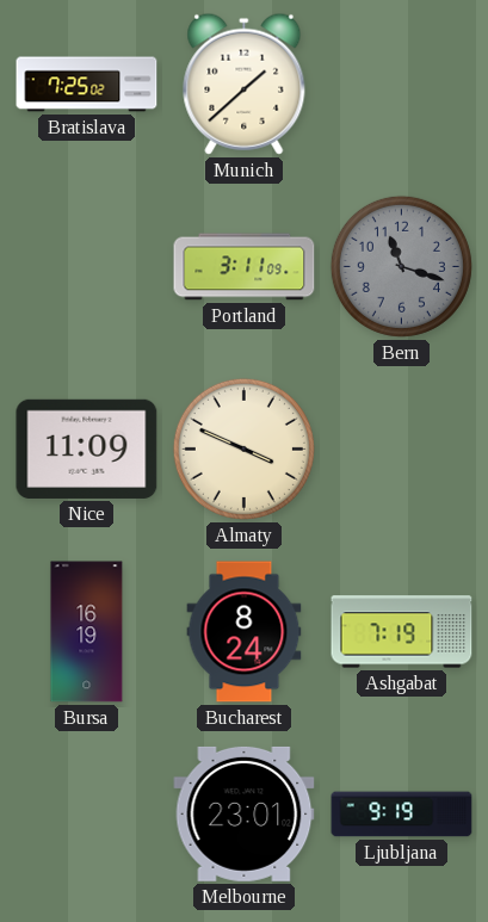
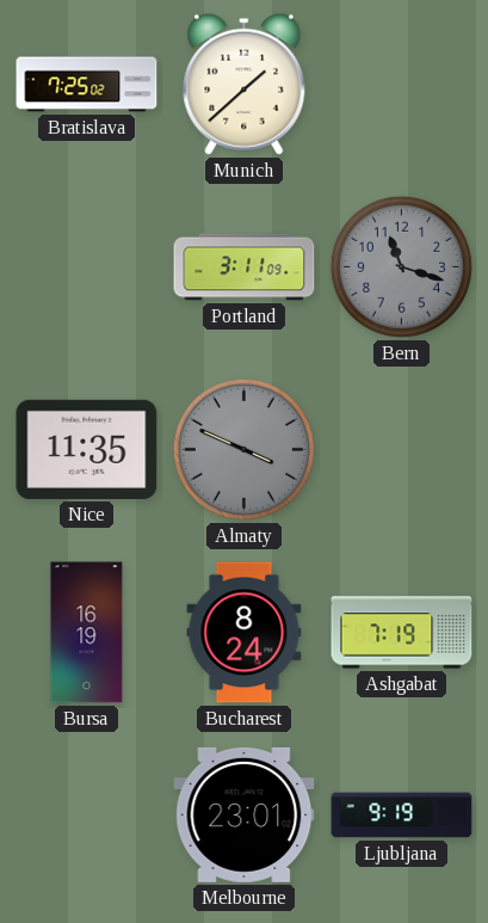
Nice: 11:09 -> 11:35
Almaty dial: cream -> grey
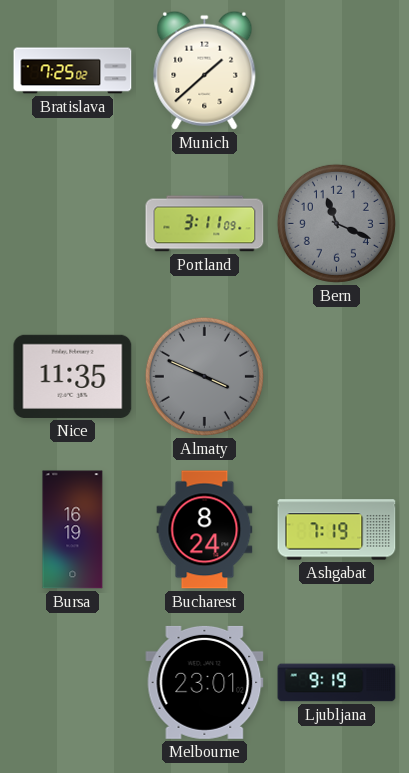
Bern: 11:18 -> 11:19
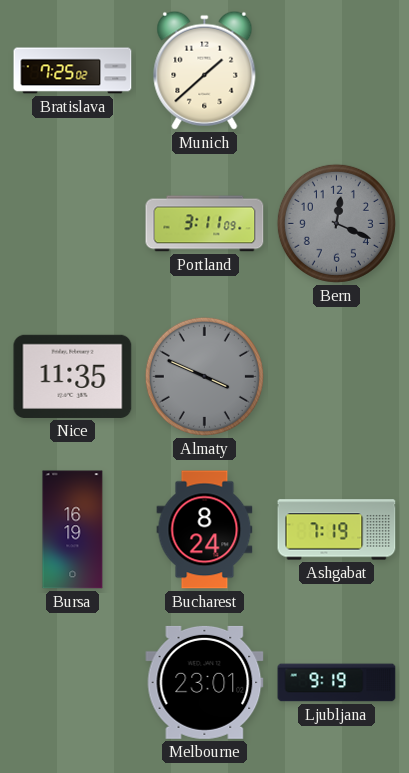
Bern: 11:19 -> 12:19
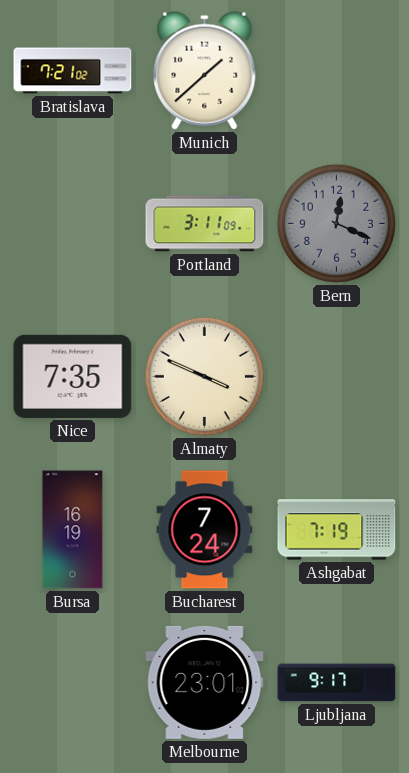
Bratislava: 7:25 -> 7:21
Nice: 11:35 -> 7:35
Almaty dial: grey -> cream
Bucharest: 8:24 -> 7:24
Ljubljana: 9:19 -> 9:17
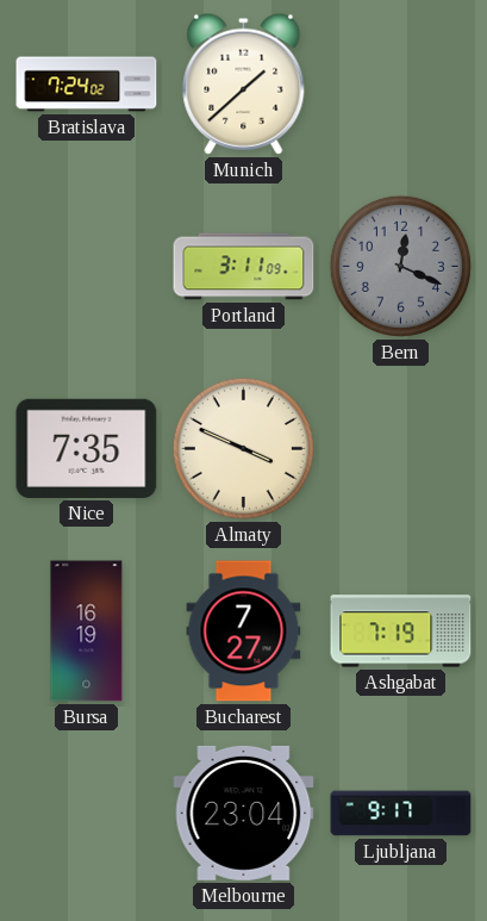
Bratislava: 7:21 -> 7:24
Bucharest: 7:24 -> 7:27
Melbourne: 23:01 -> 23:04
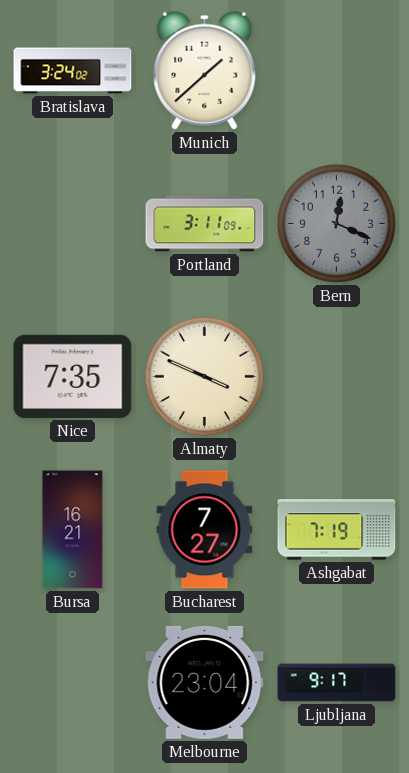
Bratislava: 7:24 -> 3:24
Bursa: 16:19 -> 16:21
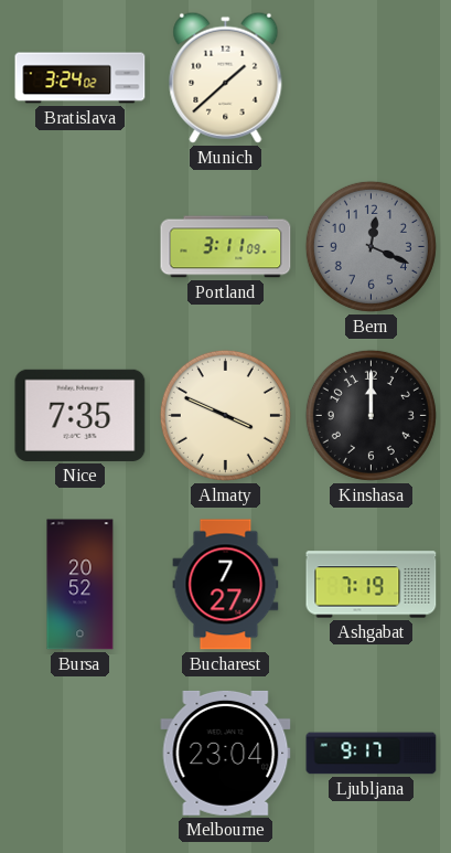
Kinshasa: none -> 12:00
Bursa: 16:21 -> 20:52
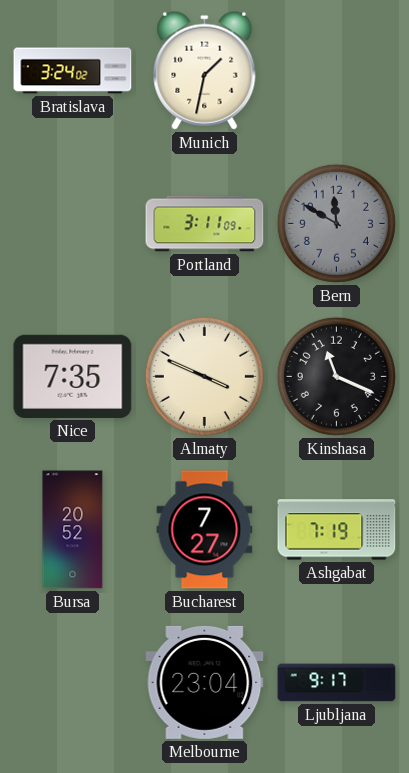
Munich: 1:38 -> 1:32
Bern: 12:19 -> 11:50
Kinshasa: 12:00 -> 11:19
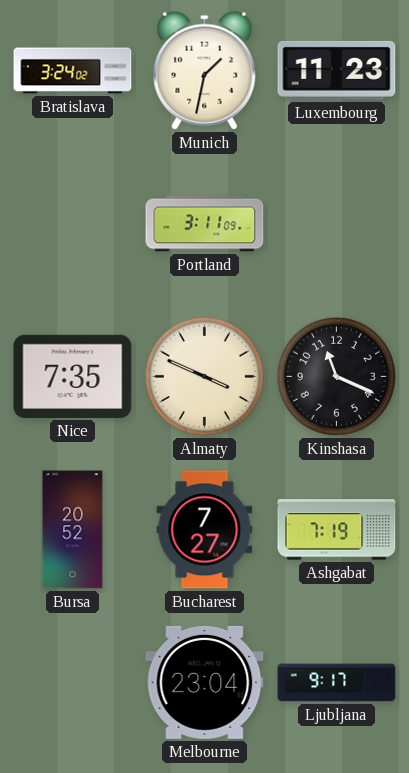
Luxembourg: none -> 11:23
Bern: 11:50 -> none
